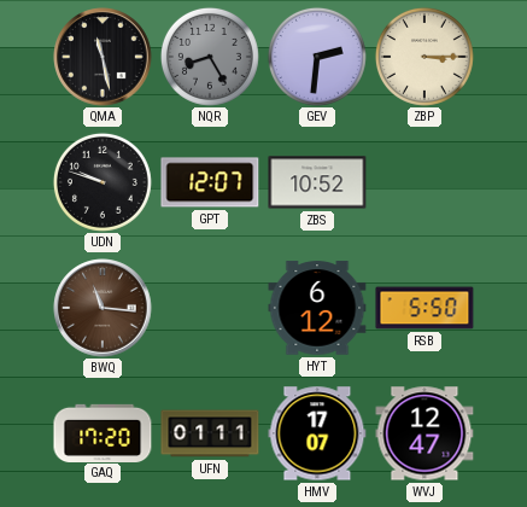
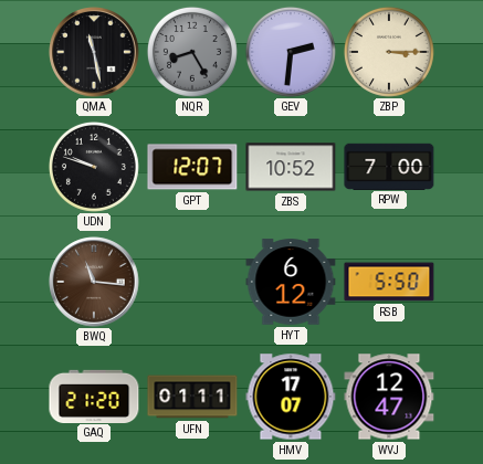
RPW: none -> 7:00
GAQ: 17:20 -> 21:20
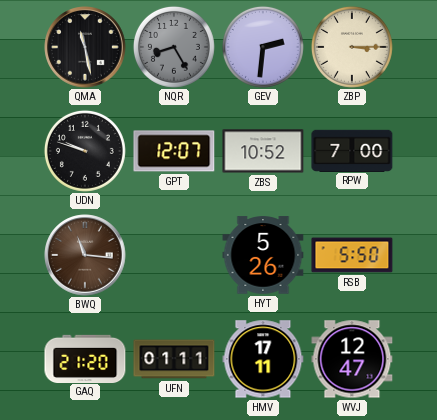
HYT: 6:12 -> 5:26
HMV: 17:07 -> 17:11
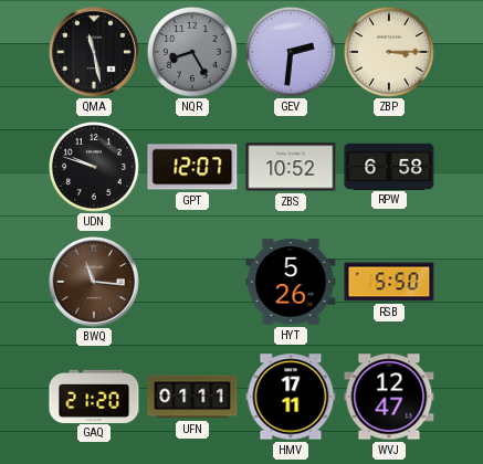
RPW: 7:00 -> 6:58
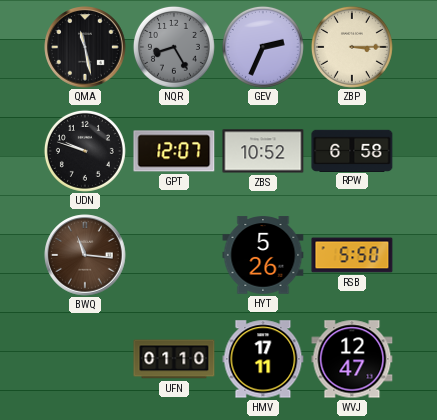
GEV: 2:31 -> 2:34
GAQ: 21:20 -> none
UFN: 01:11 -> 01:10
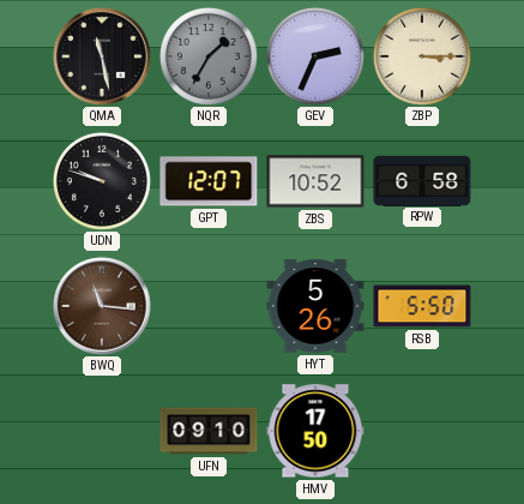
NQR: 8:25 -> 1:35
UFN: 01:10 -> 09:10
HMV: 17:11 -> 17:50
WVJ: 12:47 -> none
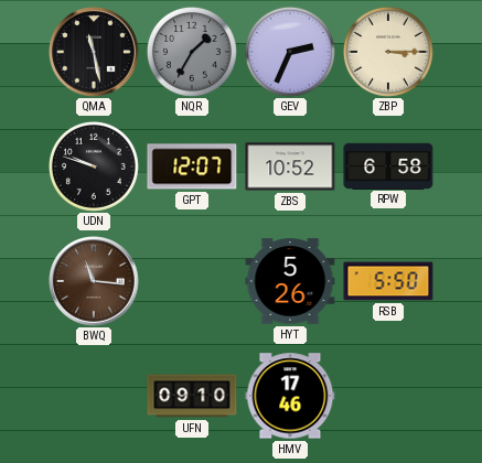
HMV: 17:50 -> 17:46
